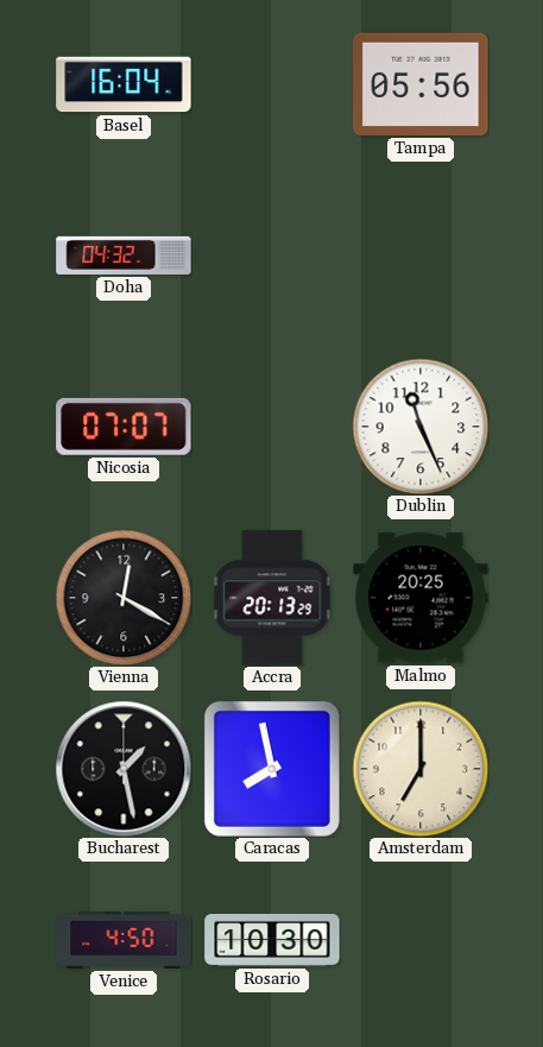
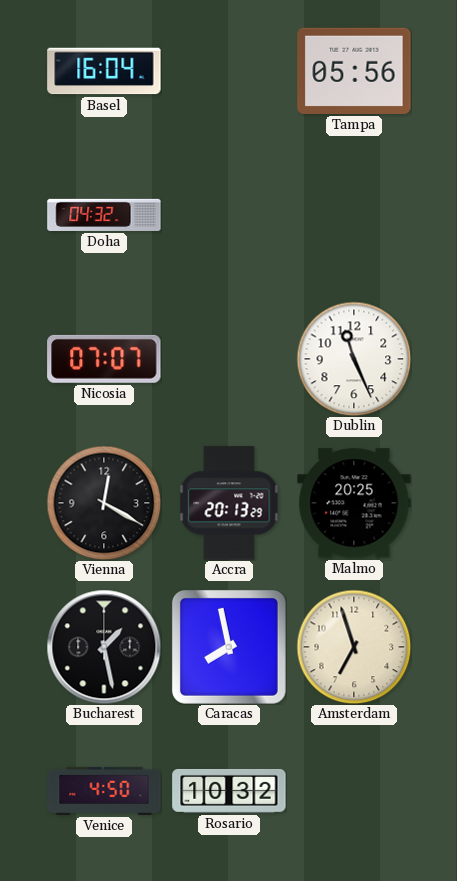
Amsterdam: 7:00 -> 6:57
Rosario: 10:30 -> 10:32
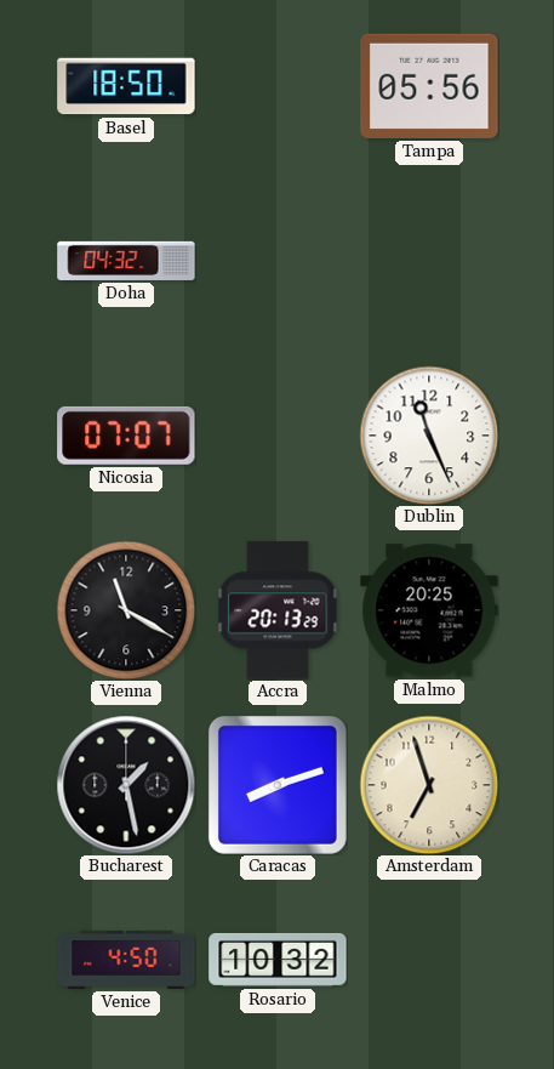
Basel: 16:04 -> 18:50
Vienna: 12:20 -> 11:20
Caracas: 7:58 -> 8:12
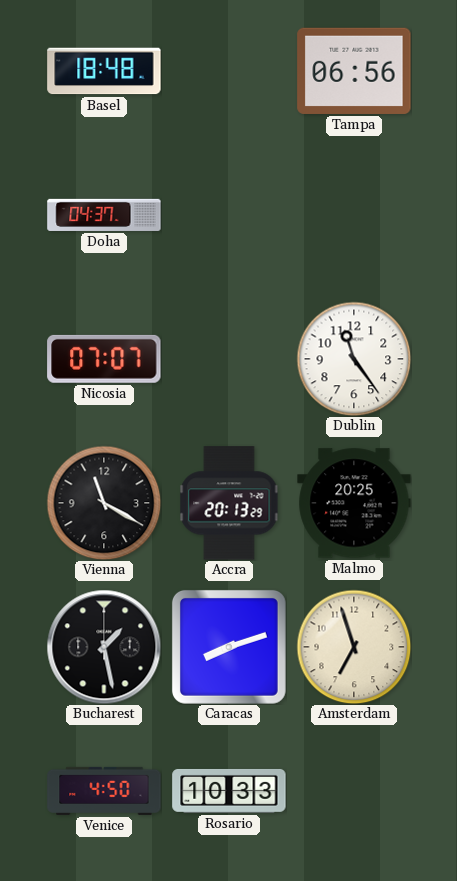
Basel: 18:50 -> 18:48
Tampa: 05:56 -> 06:56
Doha: 04:32 -> 04:37
Dublin: 11:26 -> 11:24
Rosario: 10:32 -> 10:33
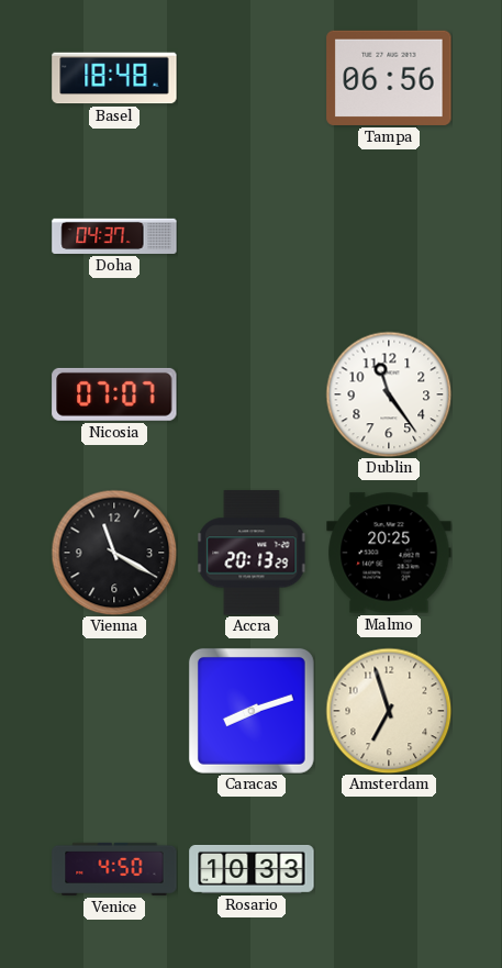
Bucharest: 1:28 -> none
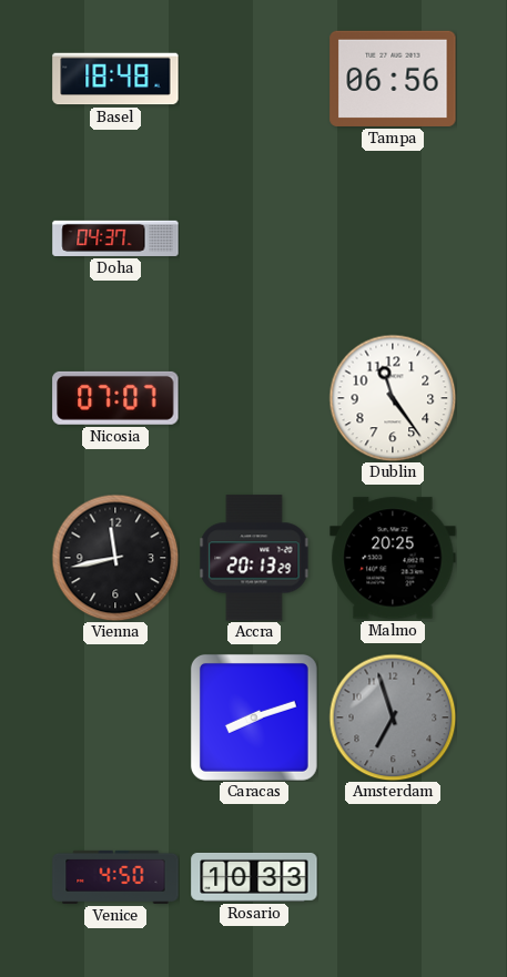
Vienna: 11:20 -> 11:43
Amsterdam dial: cream -> grey
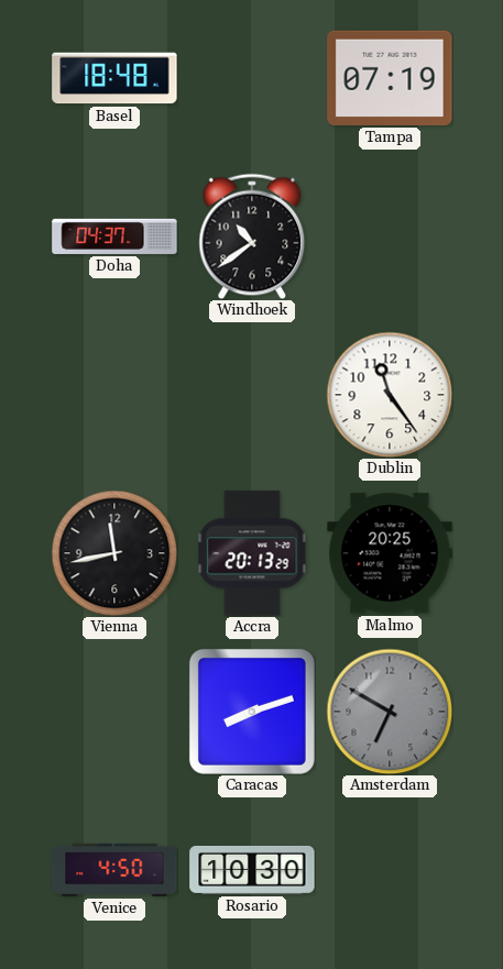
Tampa: 06:56 -> 07:19
Windhoek: none -> 10:39
Nicosia: 07:07 -> none
Amsterdam: 6:57 -> 6:50
Rosario: 10:33 -> 10:30
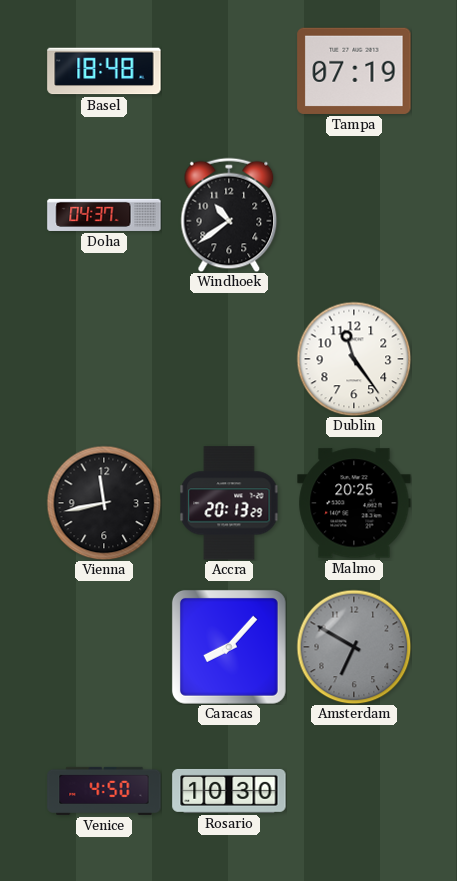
Caracas: 8:12 -> 8:07
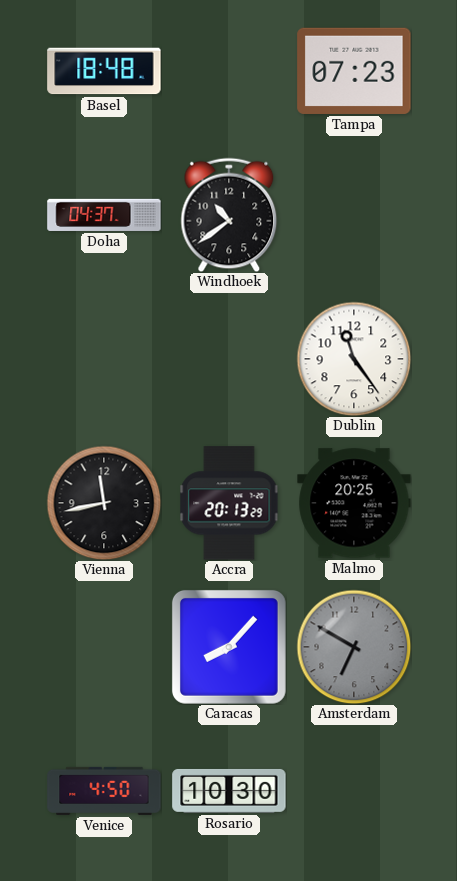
Tampa: 07:19 -> 07:23
